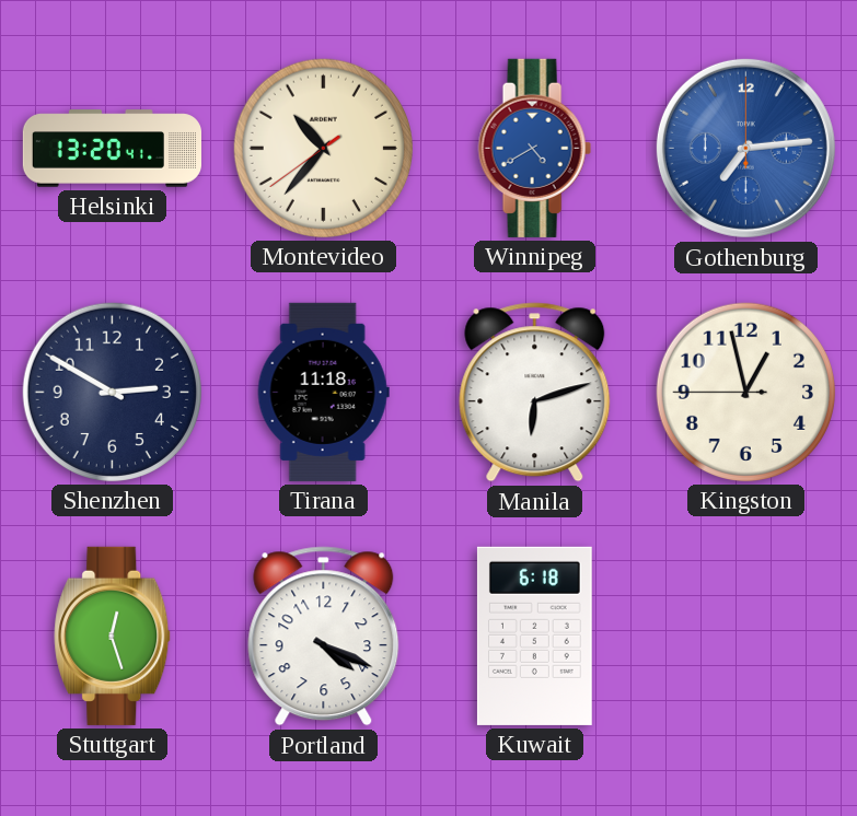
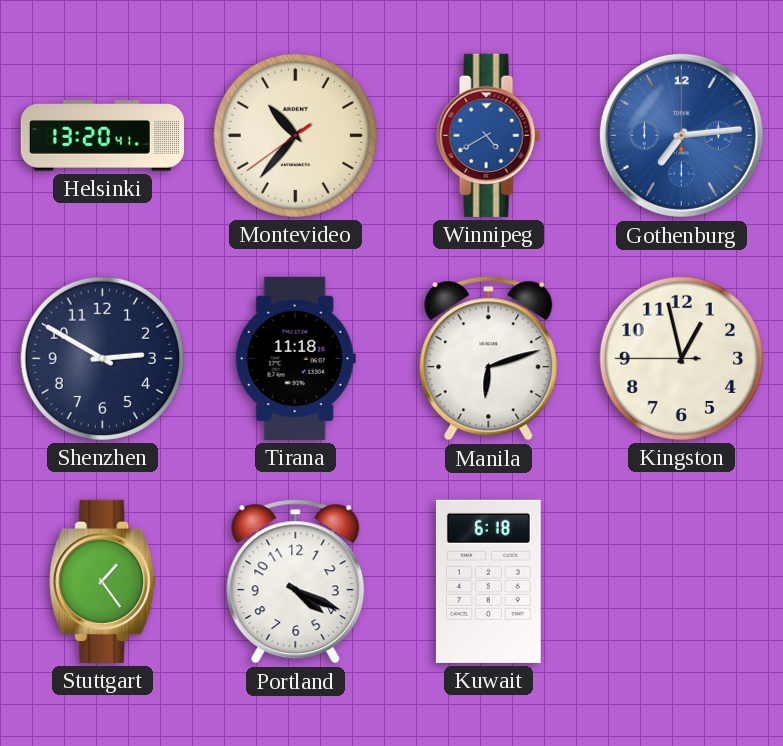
Stuttgart: 12:27 -> 1:24
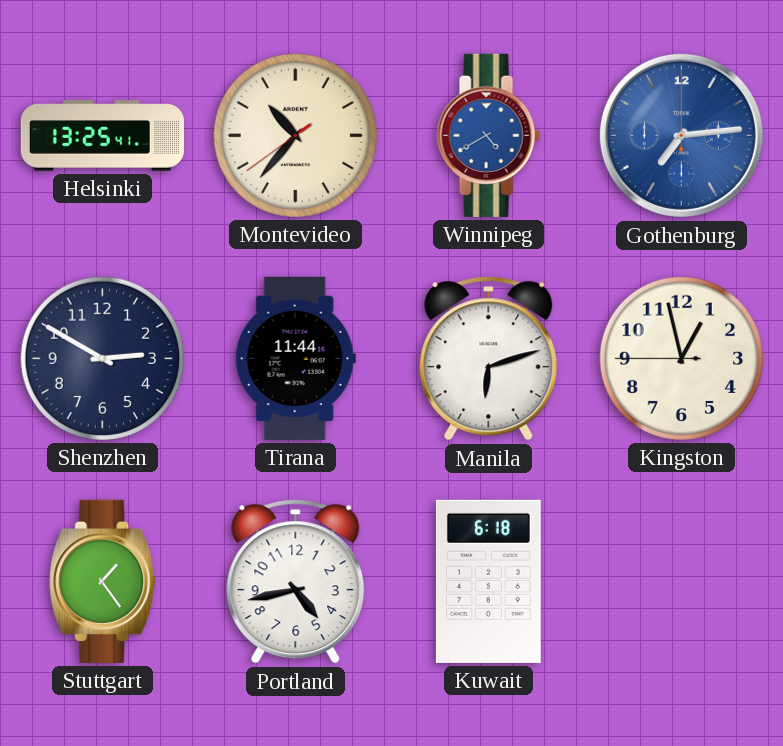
Helsinki: 13:20 -> 13:25
Tirana: 11:18 -> 11:44
Portland: 4:19 -> 4:43
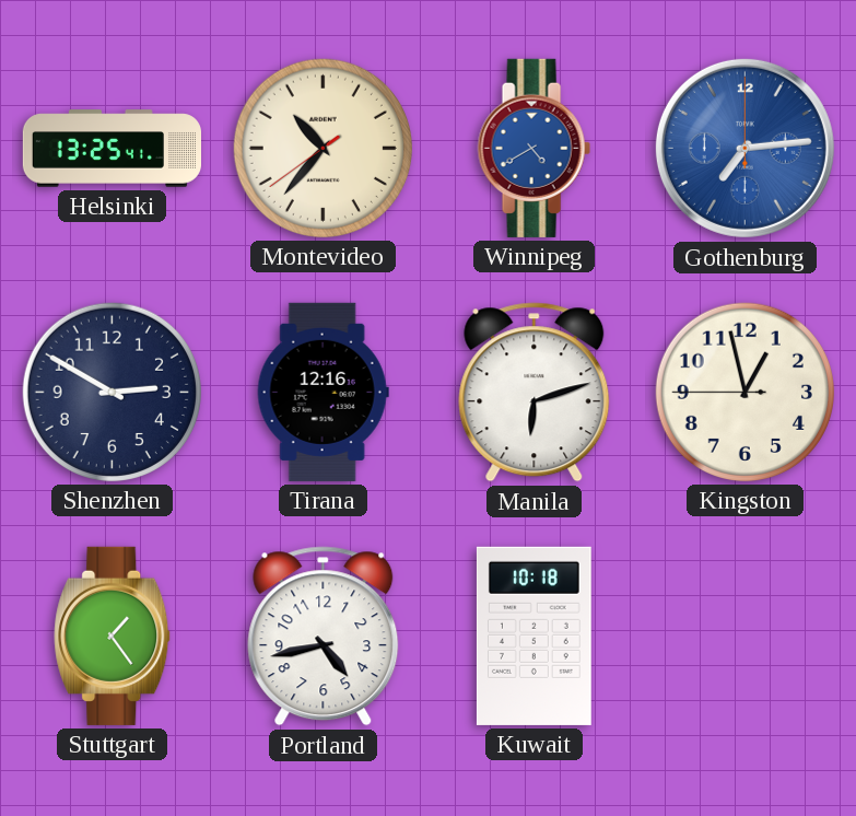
Tirana: 11:44 -> 12:16
Kuwait: 6:18 -> 10:18
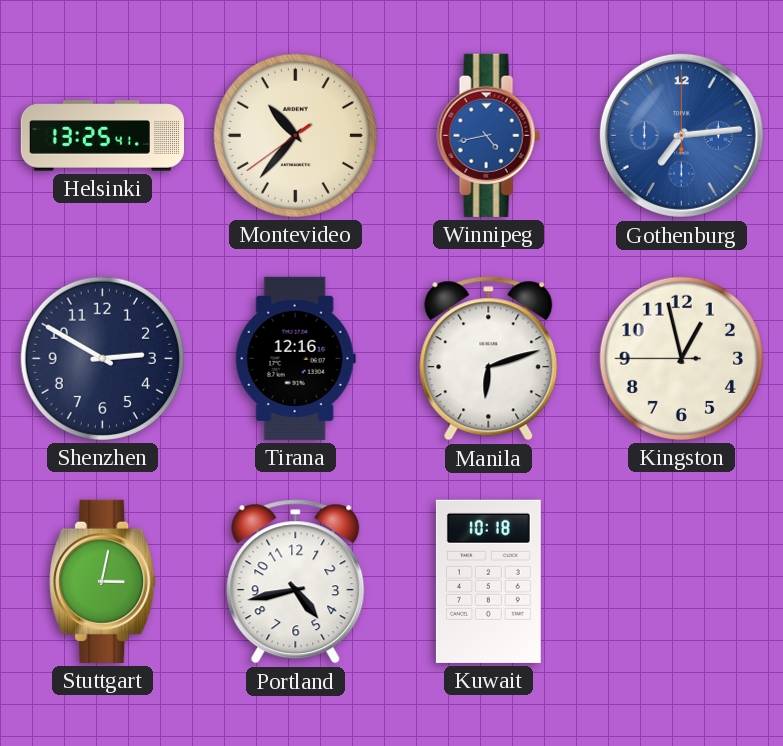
Winnipeg: 4:40 -> 4:43
Stuttgart: 1:24 -> 3:02
